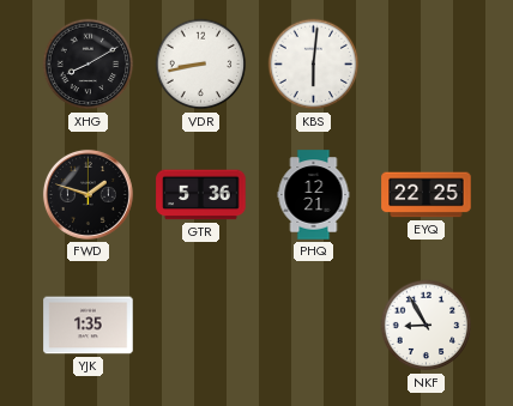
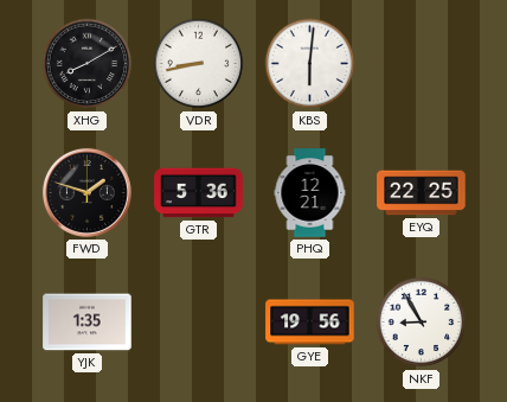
GYE: none -> 19:56
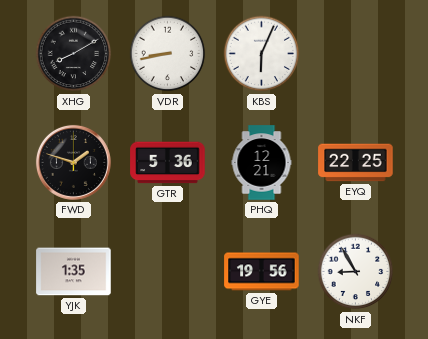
KBS: 6:01 -> 6:04
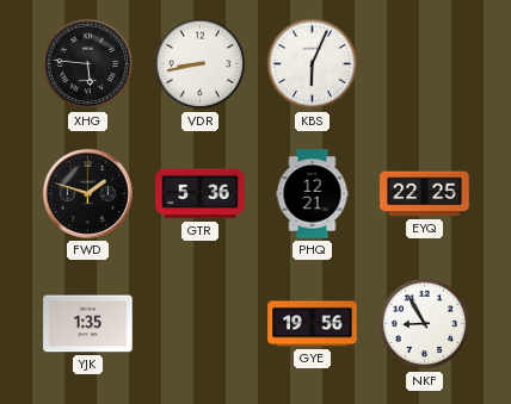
XHG: 8:10 -> 5:46
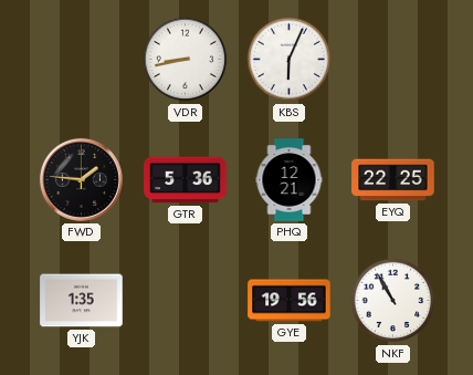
XHG: 5:46 -> none
FWD: 1:48 -> 1:46
NKF: 8:55 -> 10:55
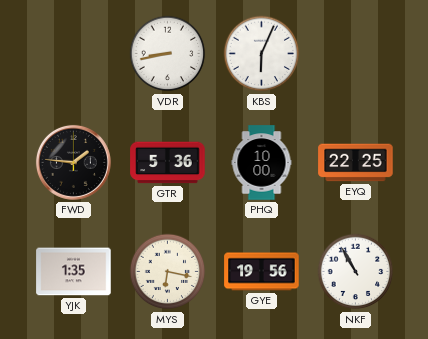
PHQ: 12:21 -> 10:00
MYS: none -> 6:17
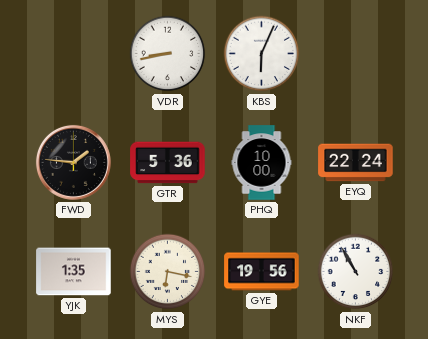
EYQ: 22:25 -> 22:24
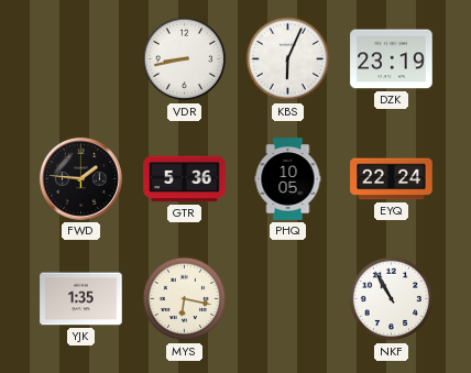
DZK: none -> 23:19
PHQ: 10:00 -> 10:05
GYE: 19:56 -> none
